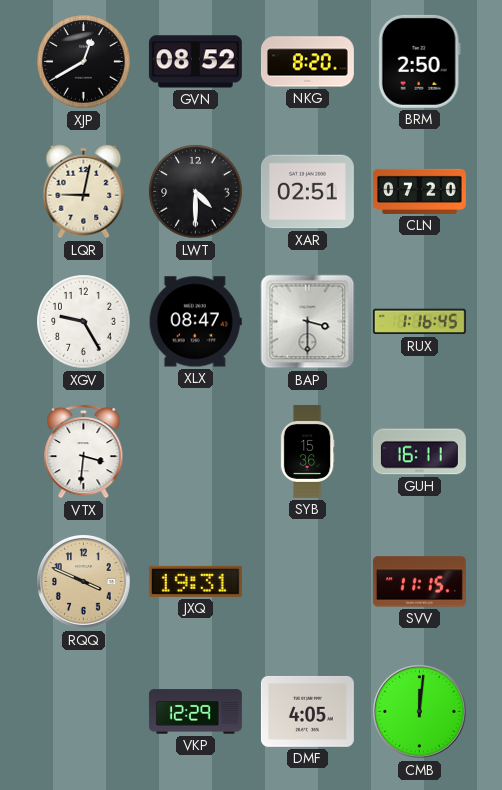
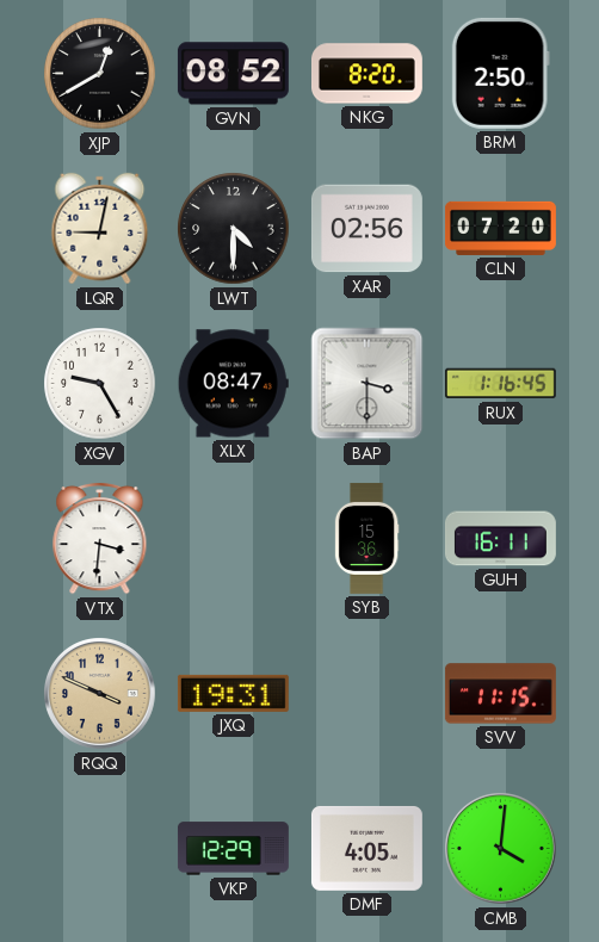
XAR: 02:51 -> 02:56
CMB: 12:01 -> 4:01
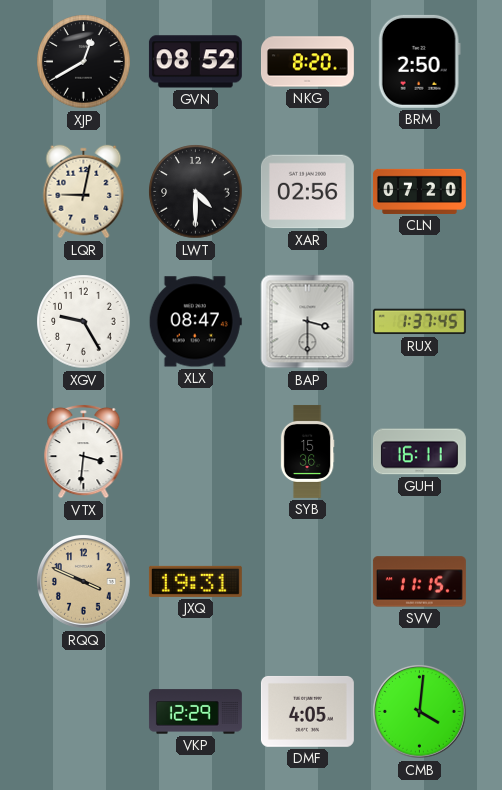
RUX: 1:16 -> 1:37
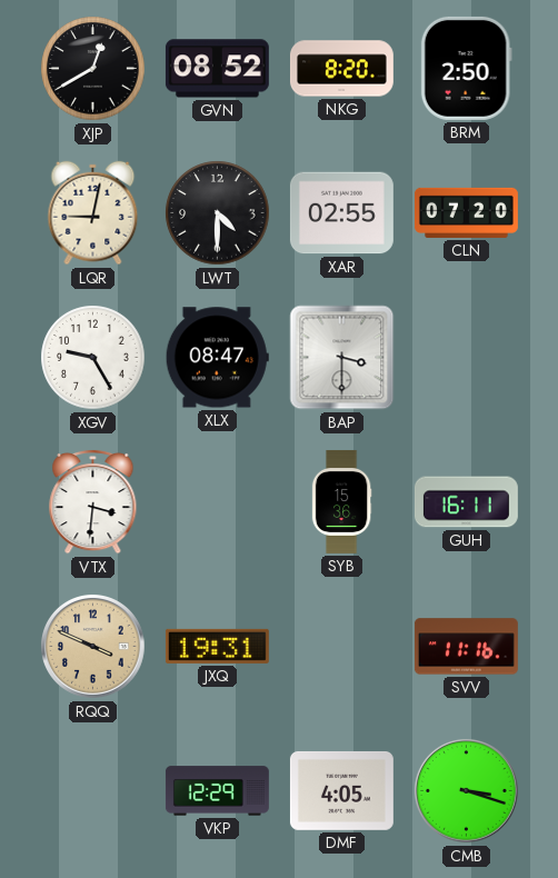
XAR: 02:56 -> 02:55
RUX: 1:37 -> none
SVV: 11:15 -> 11:16
CMB: 4:01 -> 3:18
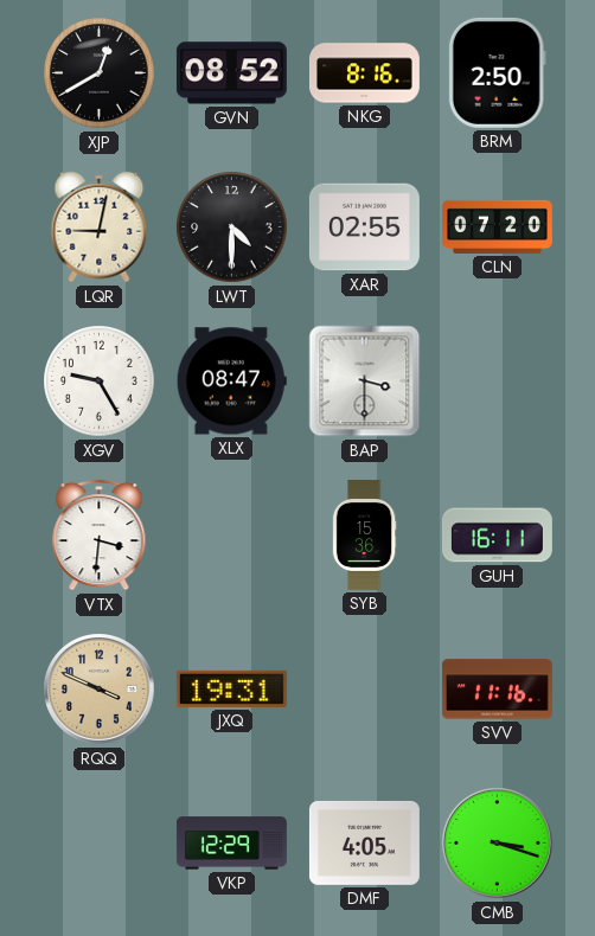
NKG: 8:20 -> 8:16
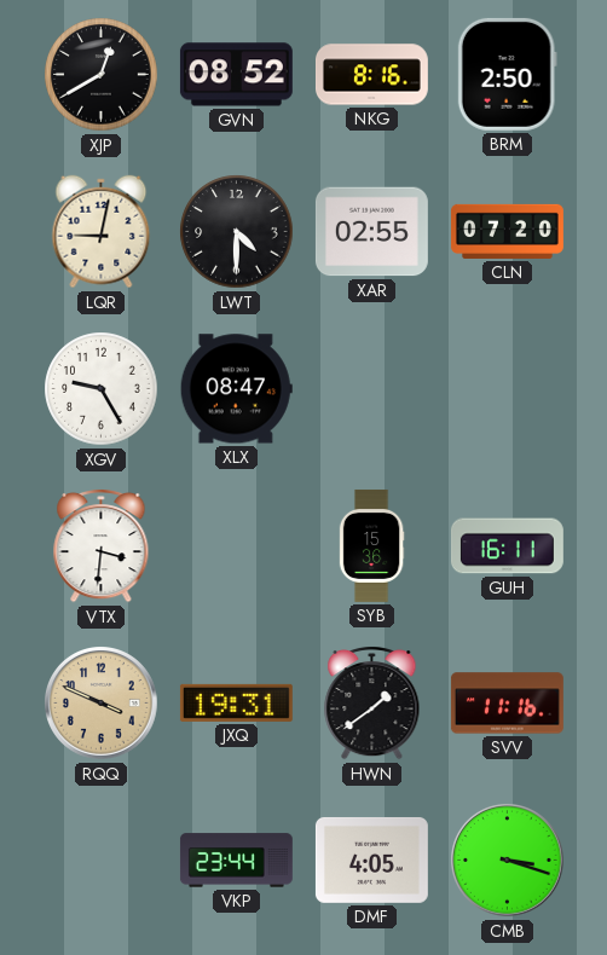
BAP: 3:30 -> none
HWN: none -> 1:39
VKP: 12:29 -> 23:44
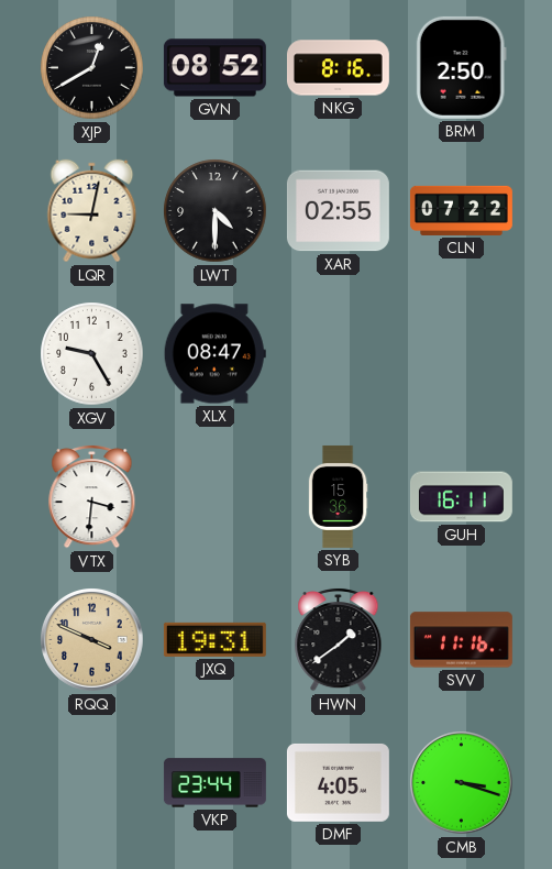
CLN: 07:20 -> 07:22
